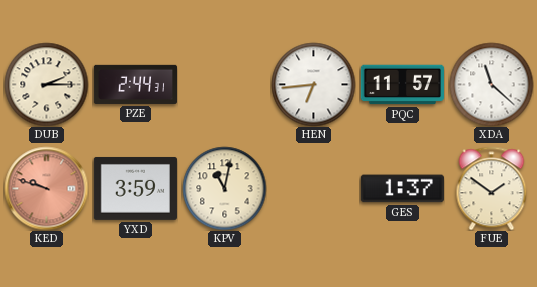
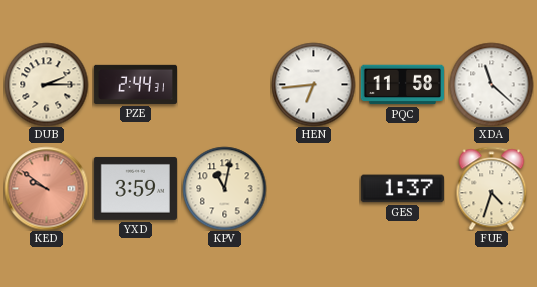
PQC: 11:57 -> 11:58
KED: 9:48 -> 9:51
FUE: 1:51 -> 4:33
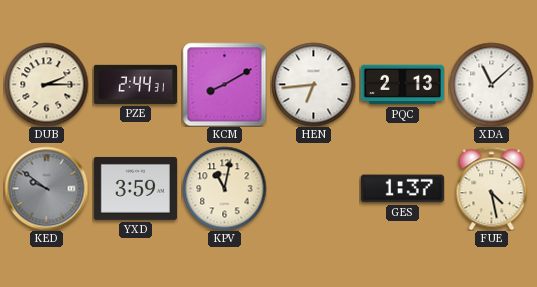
KCM: none -> 8:10
PQC: 11:58 -> 2:13
XDA: 11:22 -> 11:08
KED dial: salmon -> grey
FUE: 4:33 -> 4:28
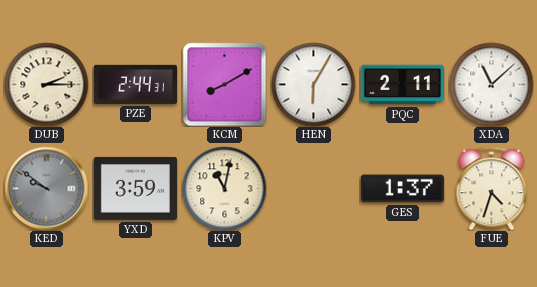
HEN: 6:44 -> 6:05
PQC: 2:13 -> 2:11
FUE: 4:28 -> 4:33
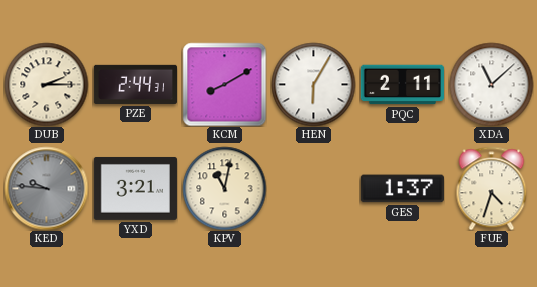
KED: 9:51 -> 9:46
YXD: 3:59 -> 3:21
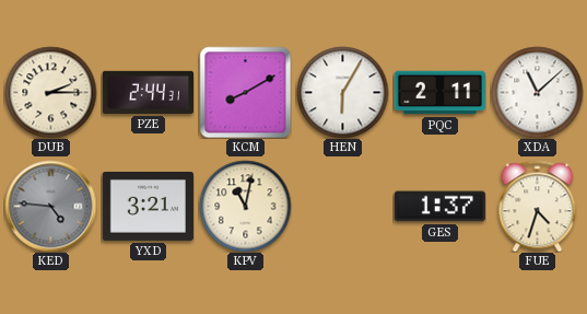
KED: 9:46 -> 4:46
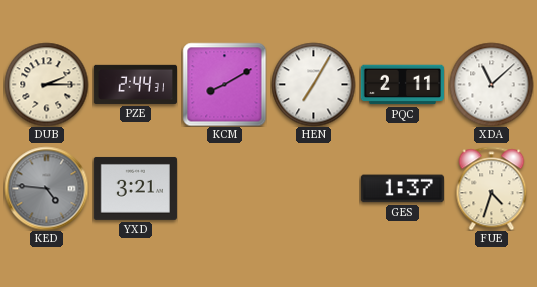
HEN: 6:05 -> 7:05
KPV: 11:02 -> none
